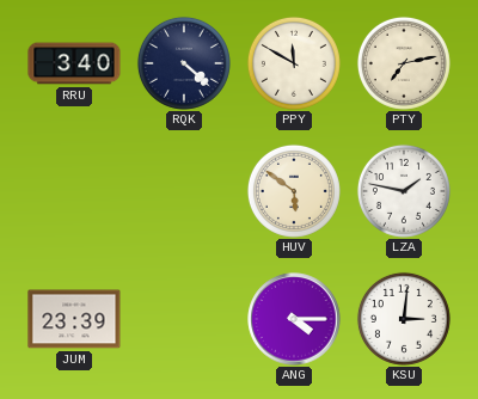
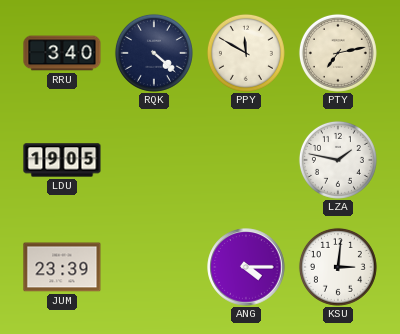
LDU: none -> 19:05
HUV: 5:51 -> none
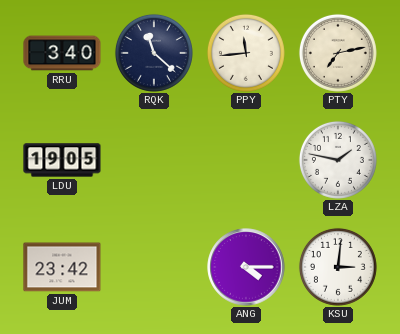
RQK: 4:22 -> 11:22
PPY: 11:50 -> 11:44
JUM: 23:39 -> 23:42
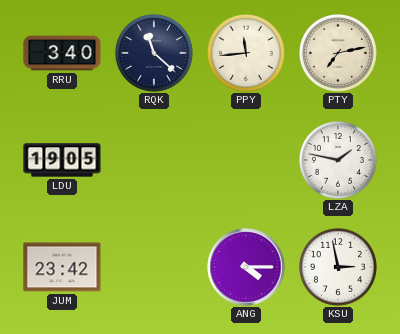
KSU: 3:01 -> 2:58
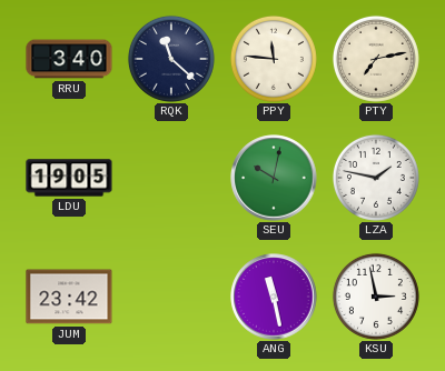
PPY: 11:44 -> 11:46
SEU: none -> 10:02
ANG: 4:15 -> 11:28
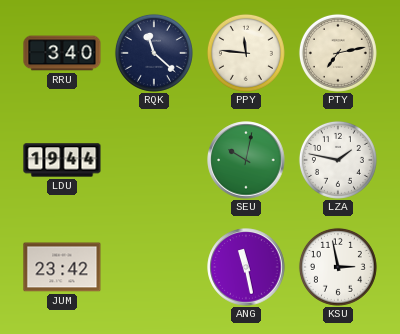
LDU: 19:05 -> 19:44
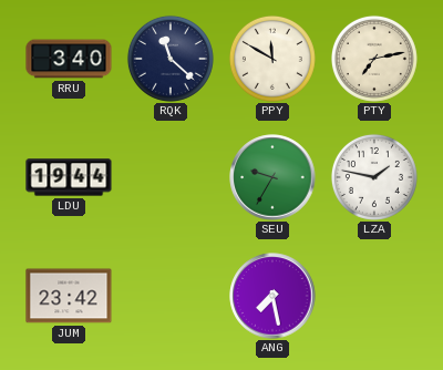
PPY: 11:46 -> 11:50
SEU: 10:02 -> 9:35
ANG: 11:28 -> 7:28
KSU: 2:58 -> none
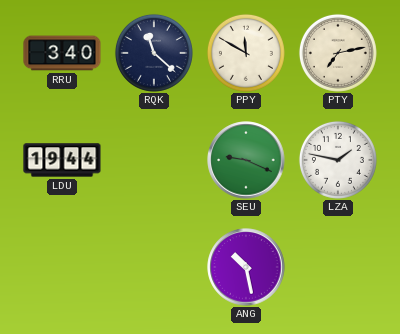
SEU: 9:35 -> 9:19
JUM: 23:42 -> none
ANG: 7:28 -> 10:28
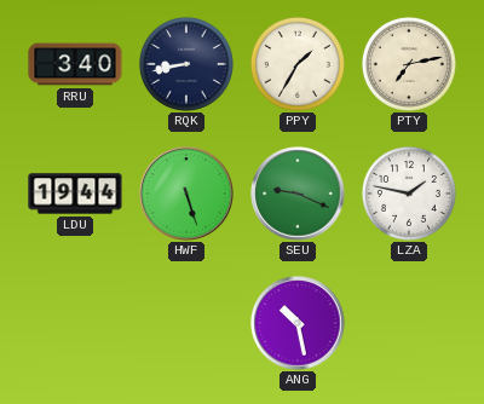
RQK: 11:22 -> 8:43
PPY: 11:50 -> 1:35
HWF: none -> 5:27
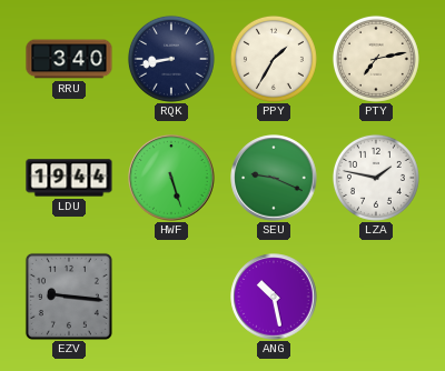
EZV: none -> 9:16
